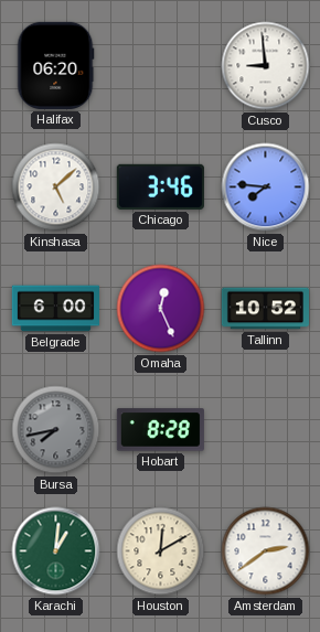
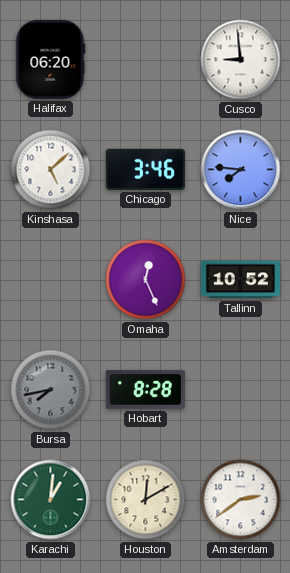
Belgrade: 6:00 -> none
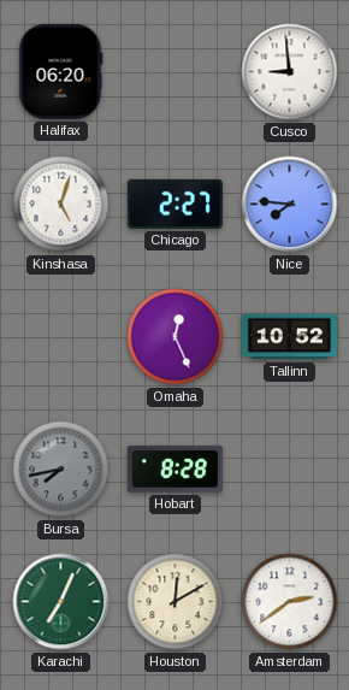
Kinshasa: 5:08 -> 5:03
Chicago: 3:46 -> 2:27
Karachi: 1:01 -> 7:04
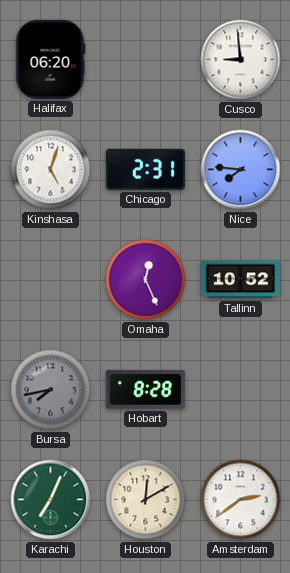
Chicago: 2:27 -> 2:31
